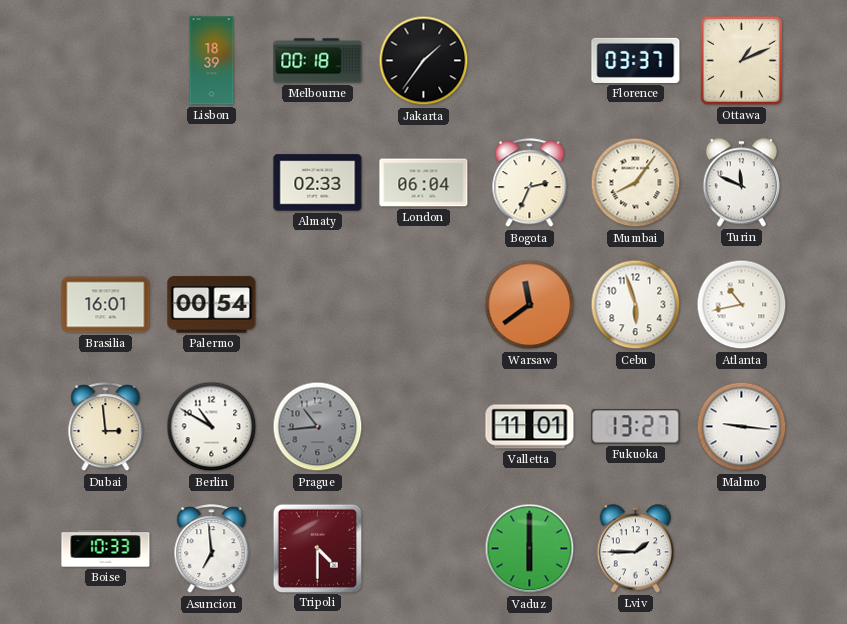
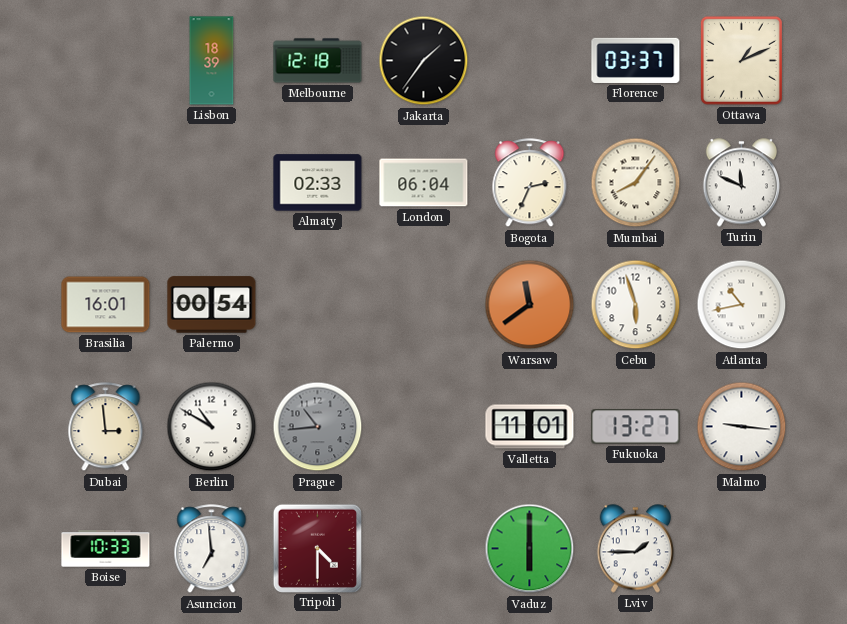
Melbourne: 00:18 -> 12:18
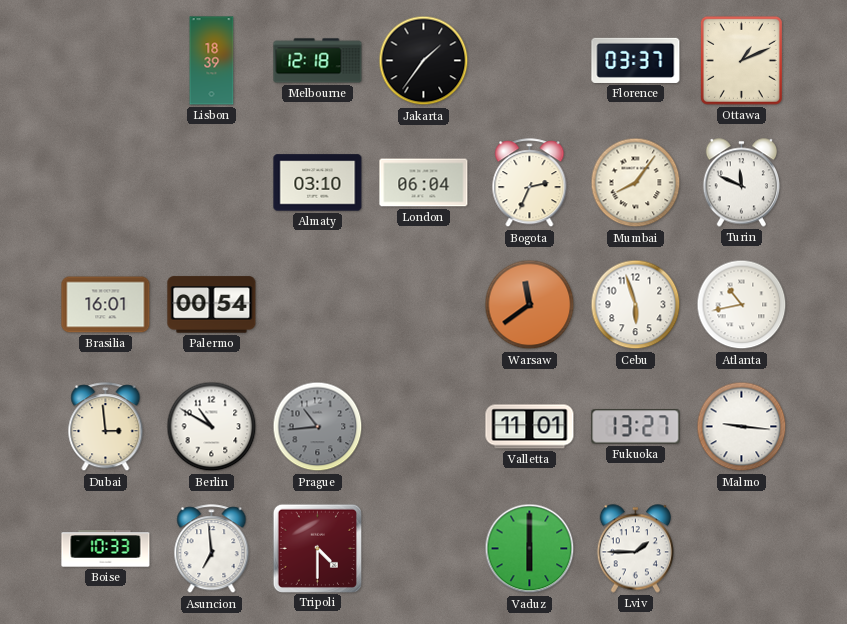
Almaty: 02:33 -> 03:10
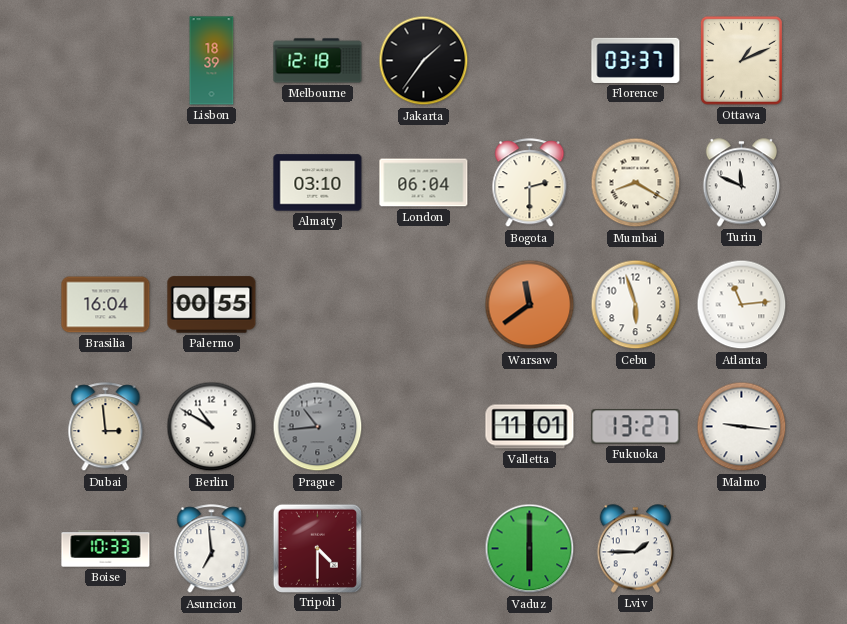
Bogota: 2:34 -> 2:30
Mumbai: 8:06 -> 8:20
Brasilia: 16:01 -> 16:04
Palermo: 00:54 -> 00:55
Atlanta: 10:43 -> 11:14
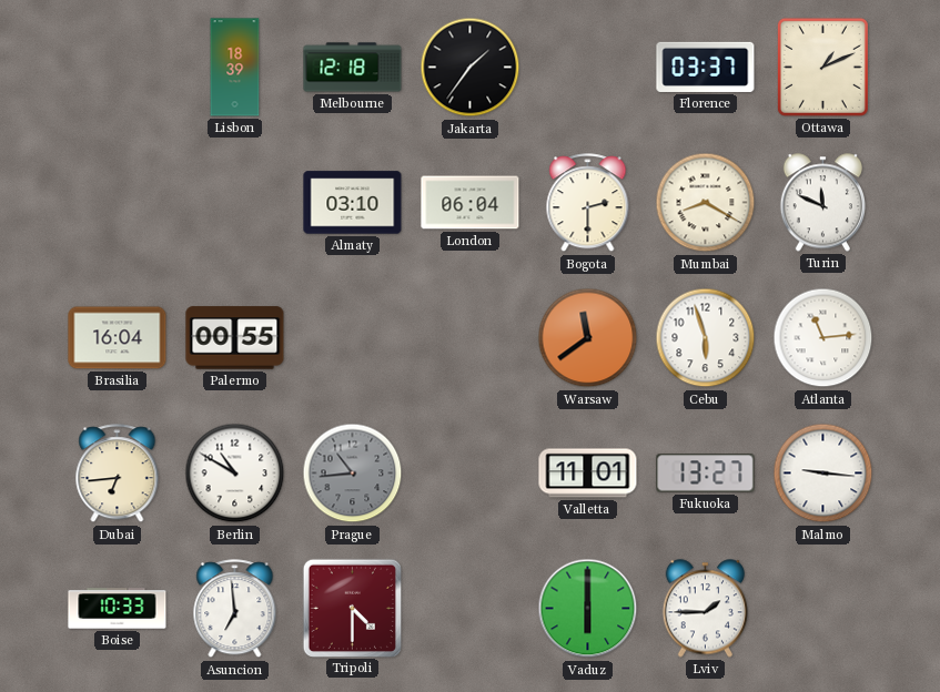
Dubai: 2:59 -> 6:44
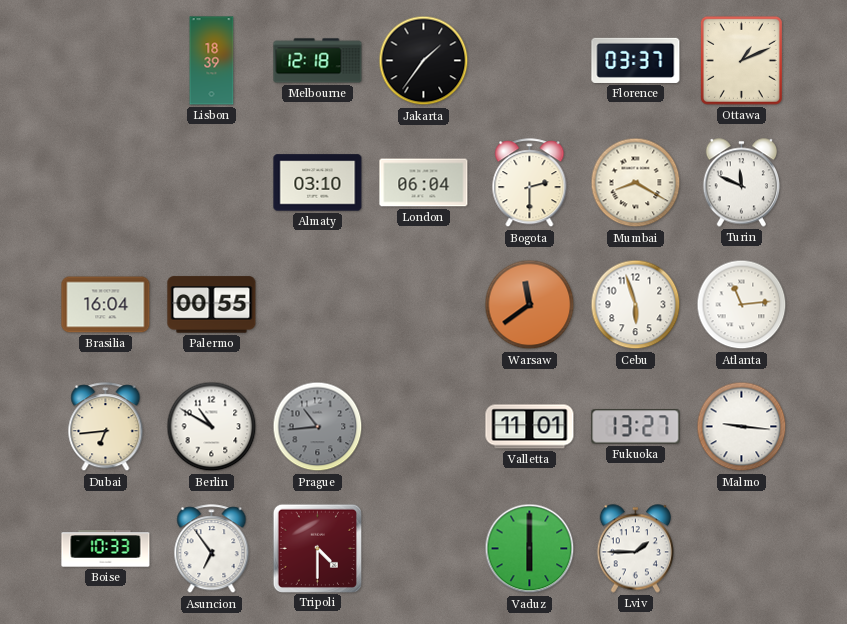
Asuncion: 6:59 -> 6:54
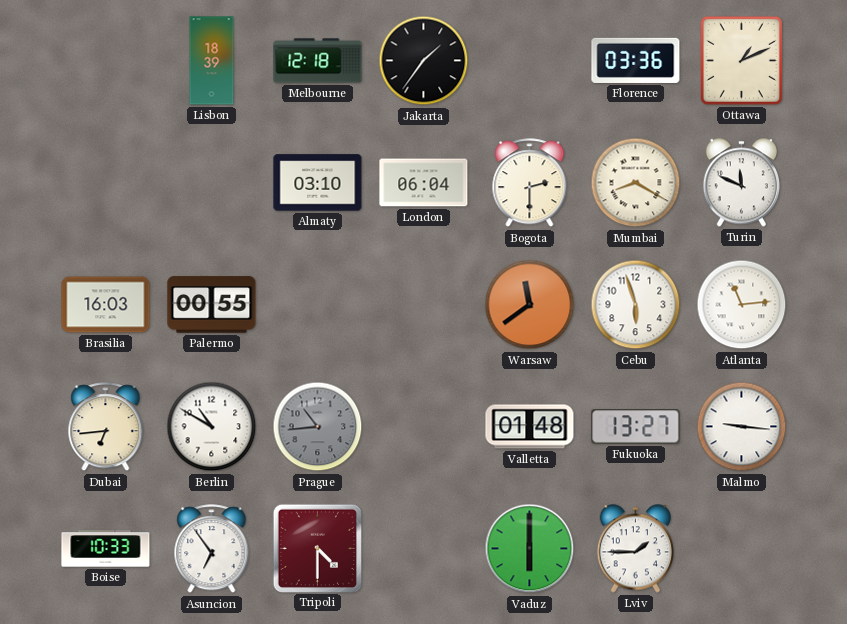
Florence: 03:37 -> 03:36
Brasilia: 16:04 -> 16:03
Valletta: 11:01 -> 01:48
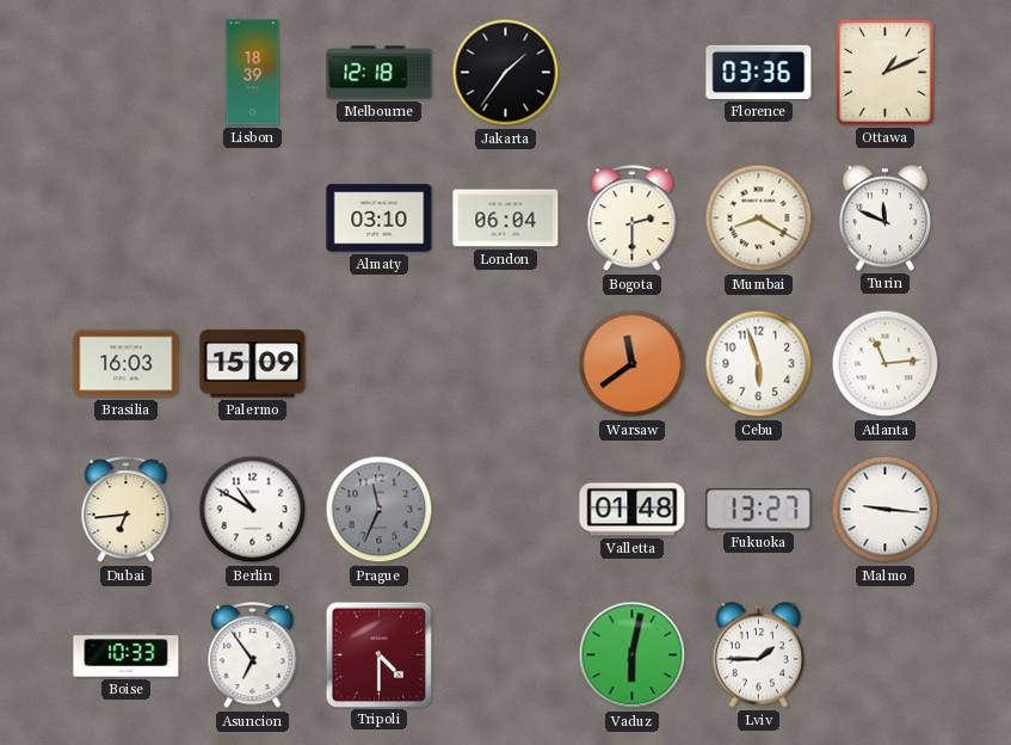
Palermo: 00:55 -> 15:09
Prague: 10:44 -> 11:34
Vaduz: 6:00 -> 6:02
